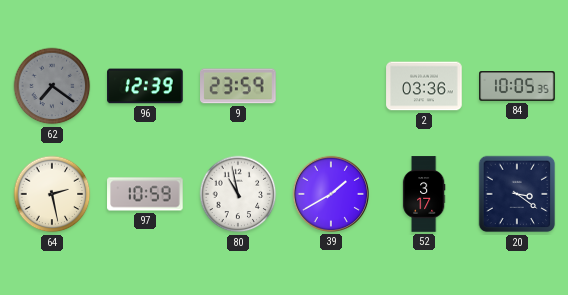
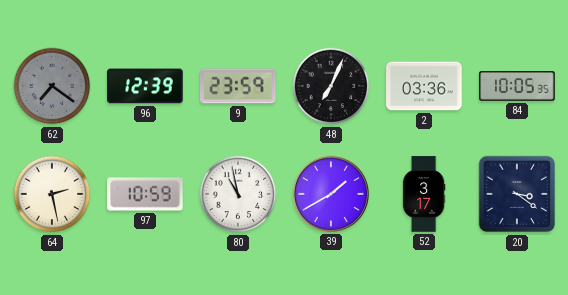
48: none -> 7:04
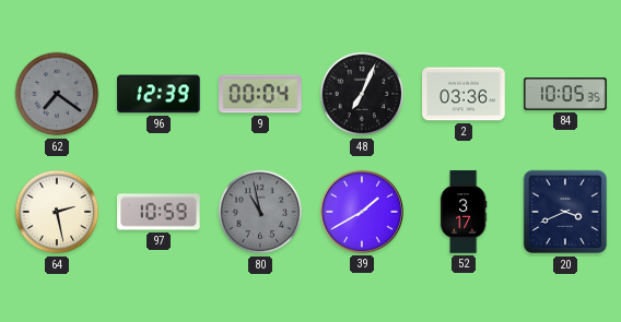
9: 23:59 -> 00:04
80 dial: white -> grey
20: 3:21 -> 3:41
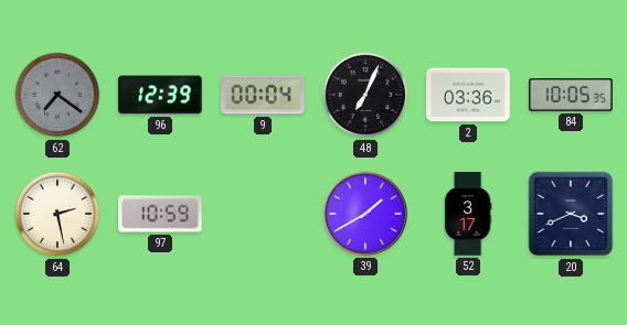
80: 10:58 -> none
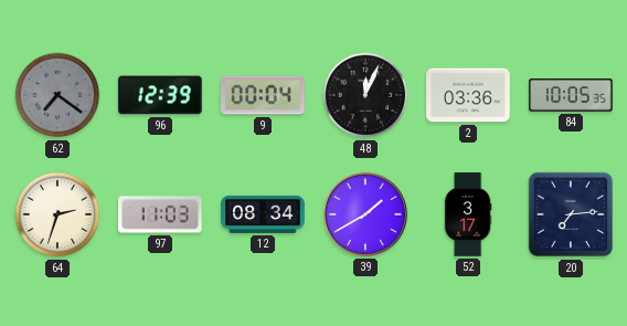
48: 7:04 -> 12:04
64: 2:28 -> 2:33
97: 10:59 -> 11:03
12: none -> 08:34
20: 3:41 -> 7:14
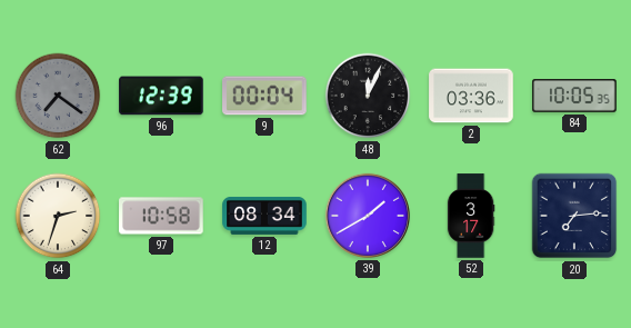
97: 11:03 -> 10:58
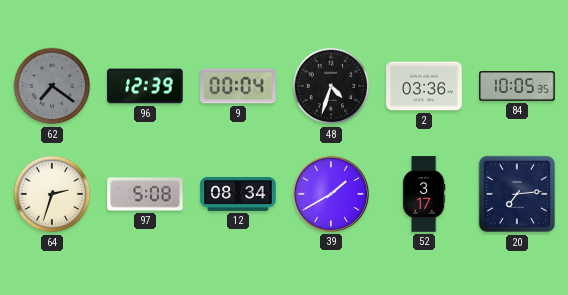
48: 12:04 -> 4:33
97: 10:58 -> 5:08
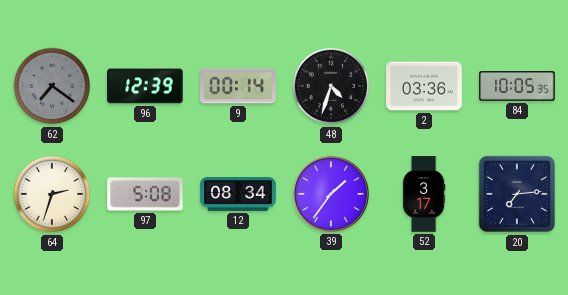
9: 00:04 -> 00:14
39: 1:40 -> 1:36
